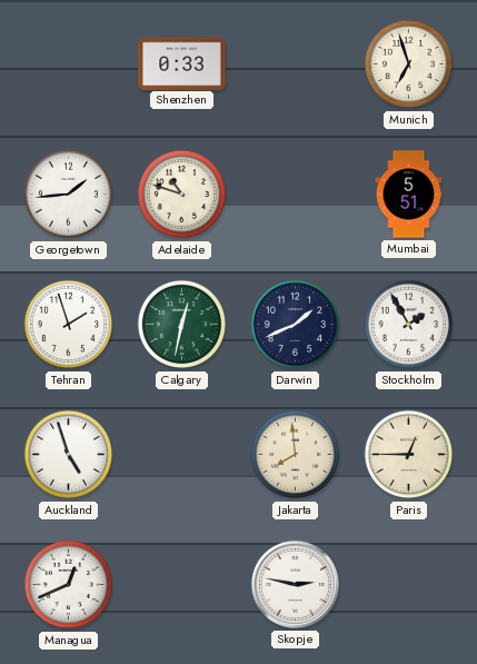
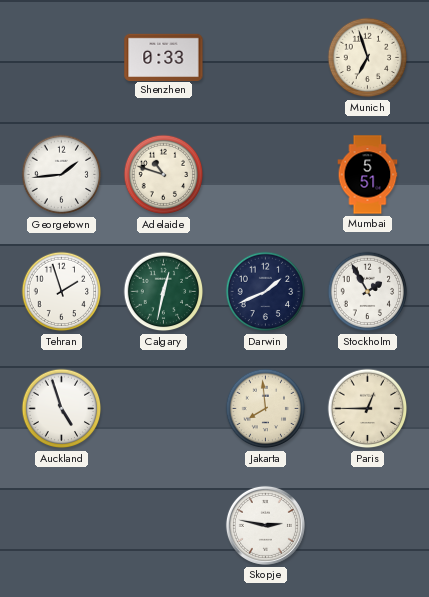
Managua: 12:41 -> none
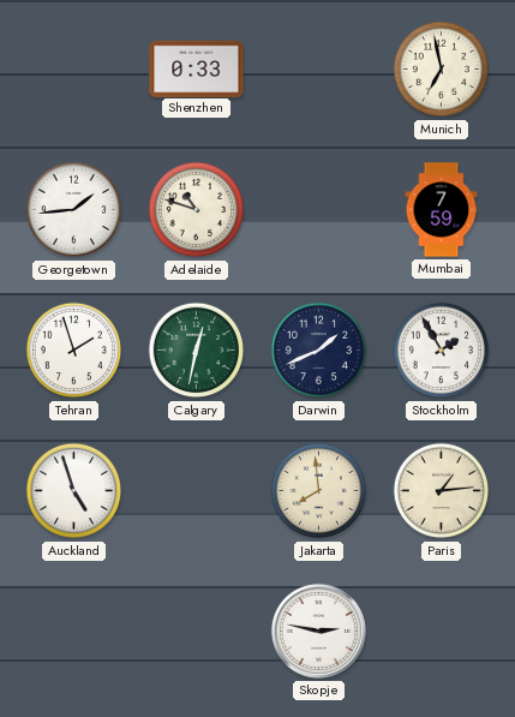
Munich: 6:57 -> 6:58
Mumbai: 5:51 -> 7:59
Paris: 12:45 -> 1:14
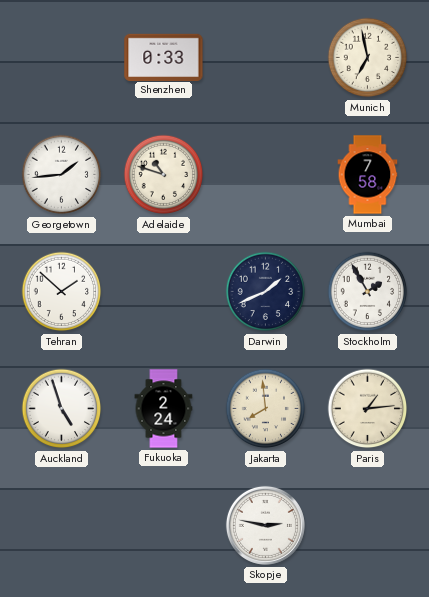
Mumbai: 7:59 -> 7:58
Tehran: 1:57 -> 1:52
Calgary: 12:32 -> none
Fukuoka: none -> 2:24
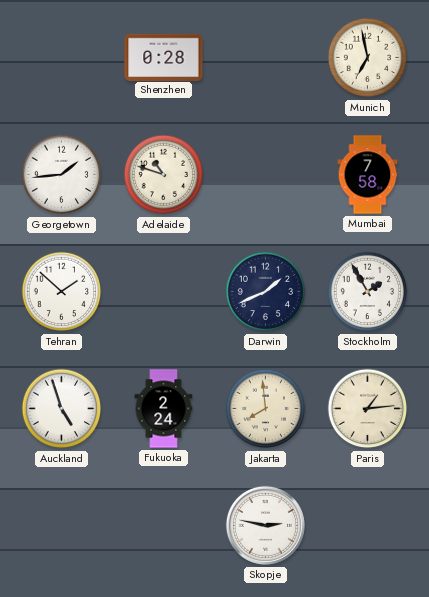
Shenzhen: 0:33 -> 0:28
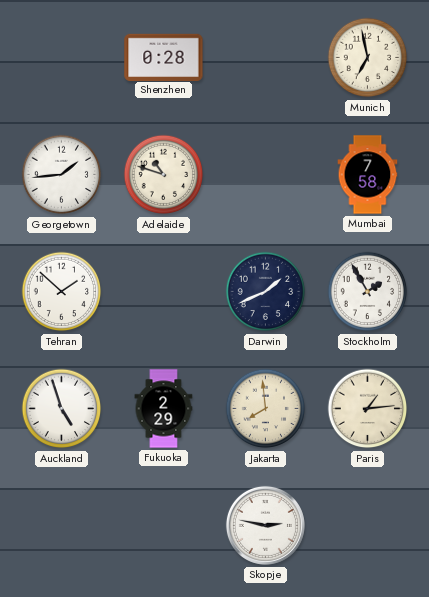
Fukuoka: 2:24 -> 2:29
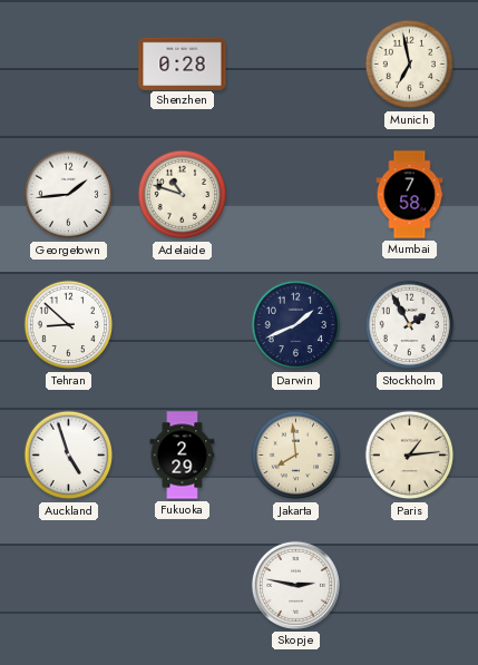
Tehran: 1:52 -> 8:52
